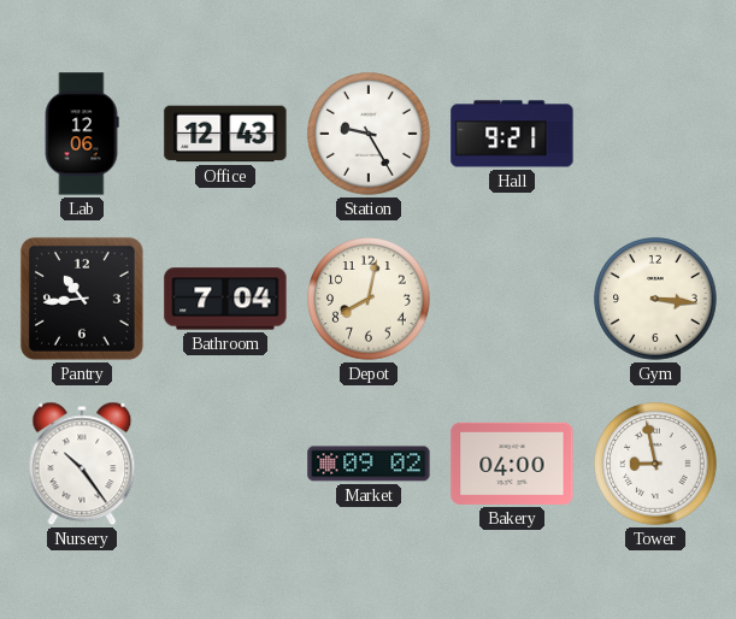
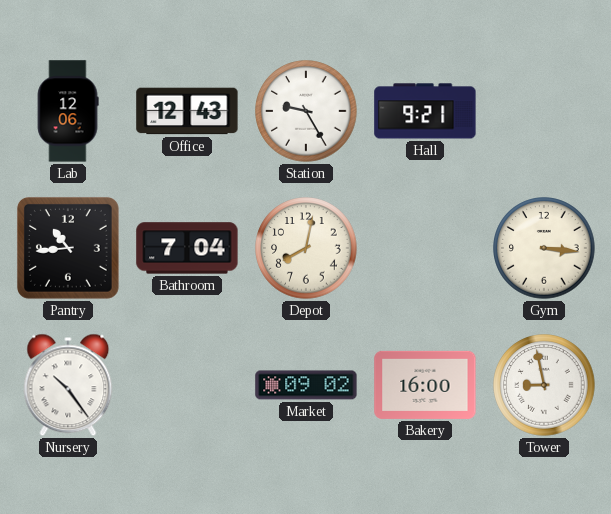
Bakery: 04:00 -> 16:00
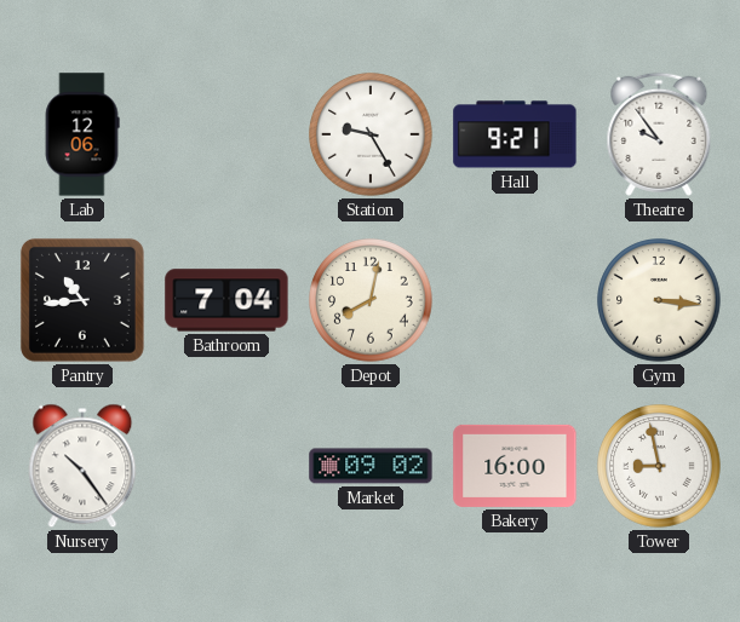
Office: 12:43 -> none
Theatre: none -> 9:54
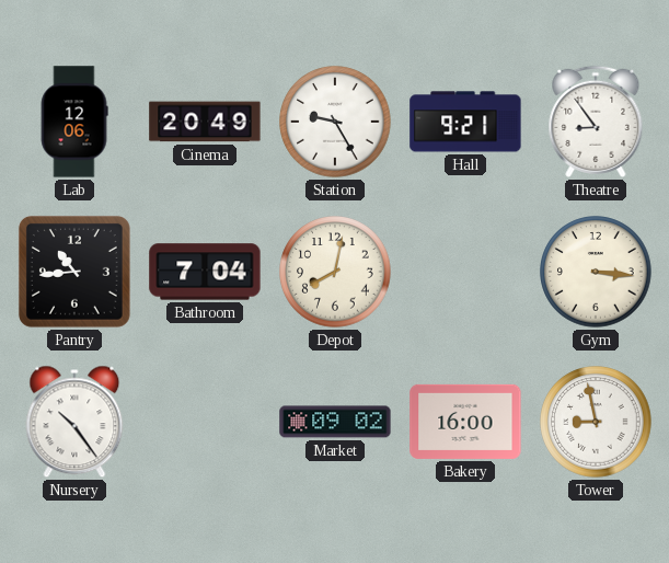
Cinema: none -> 20:49
Theatre: 9:54 -> 8:54
